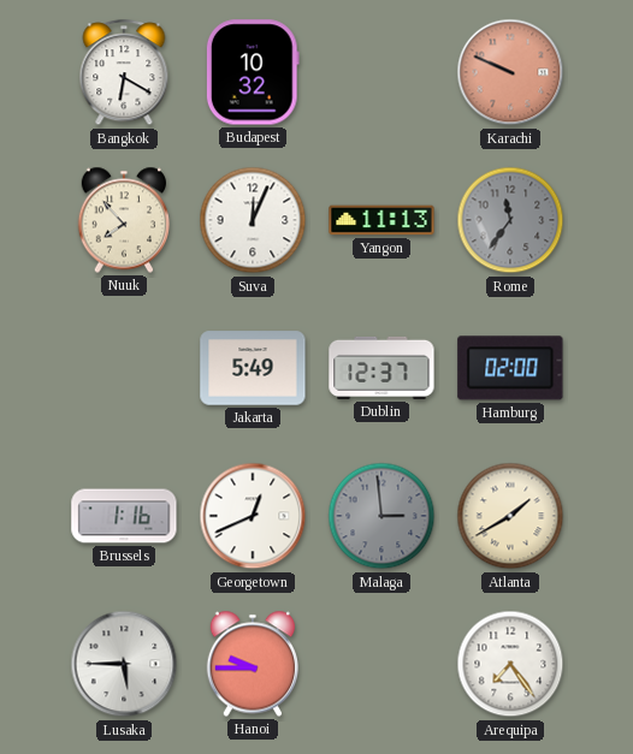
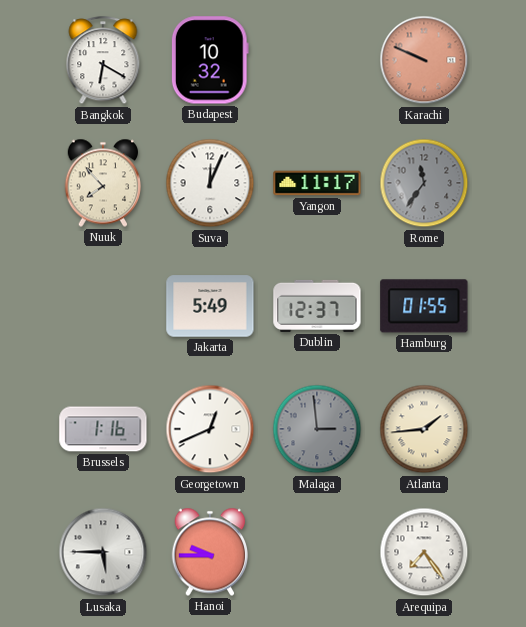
Yangon: 11:13 -> 11:17
Hamburg: 02:00 -> 01:55
Atlanta: 1:40 -> 1:44
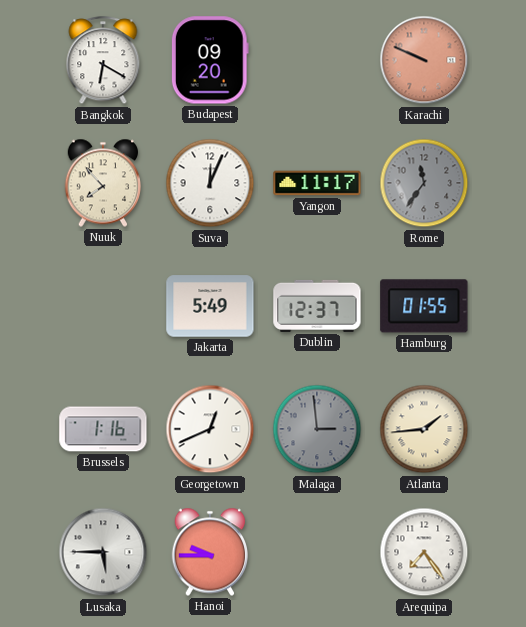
Budapest: 10:32 -> 09:20
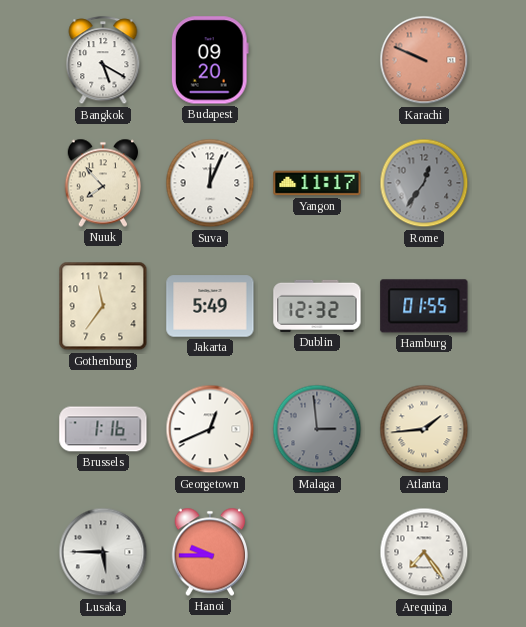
Bangkok: 6:20 -> 5:20
Rome: 11:36 -> 12:36
Gothenburg: none -> 11:36
Dublin: 12:37 -> 12:32
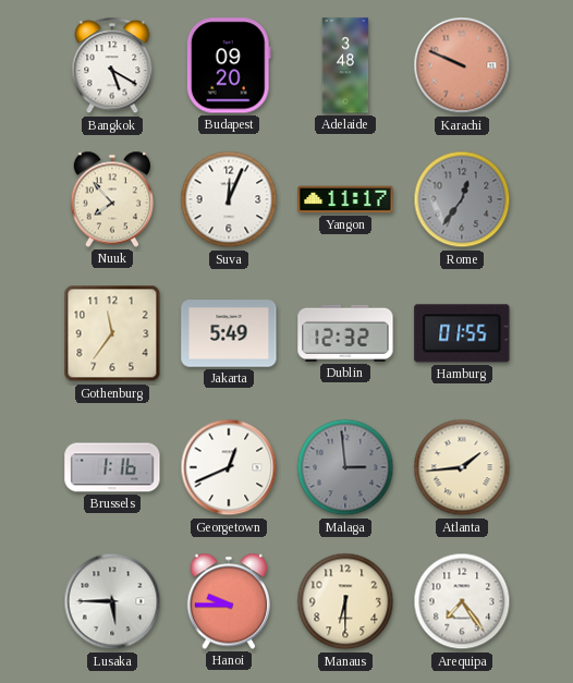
Adelaide: none -> 3:48
Manaus: none -> 6:30
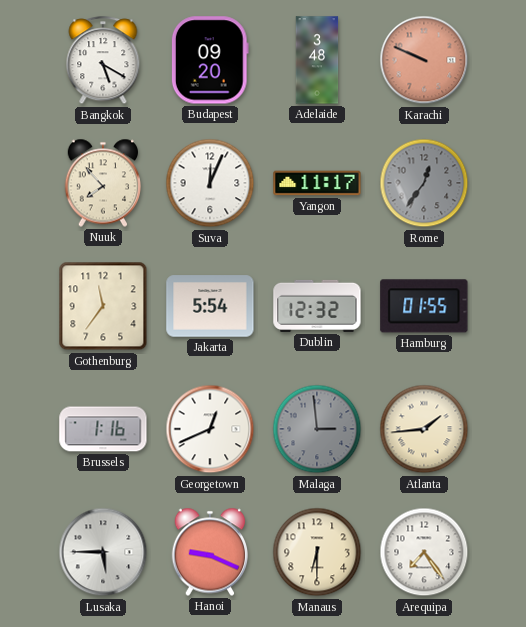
Jakarta: 5:49 -> 5:54
Hanoi: 9:45 -> 9:19
